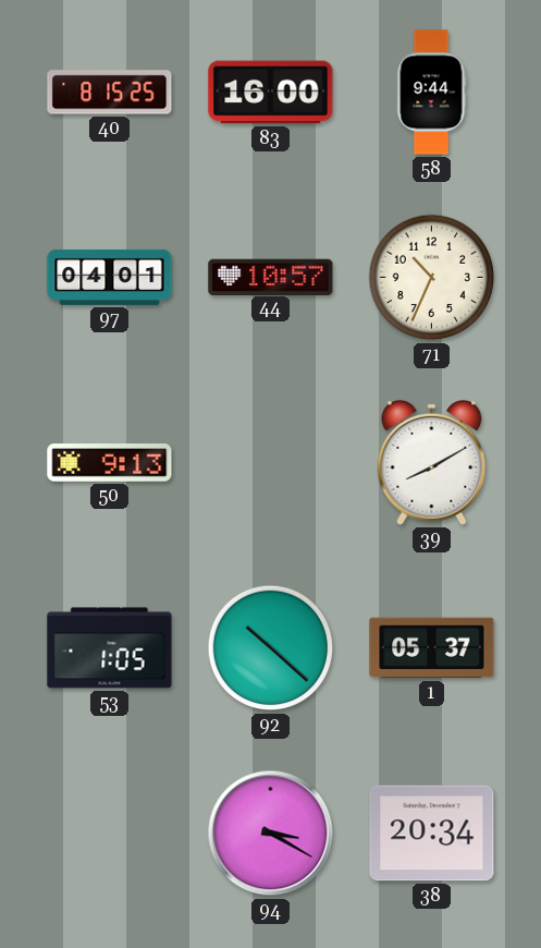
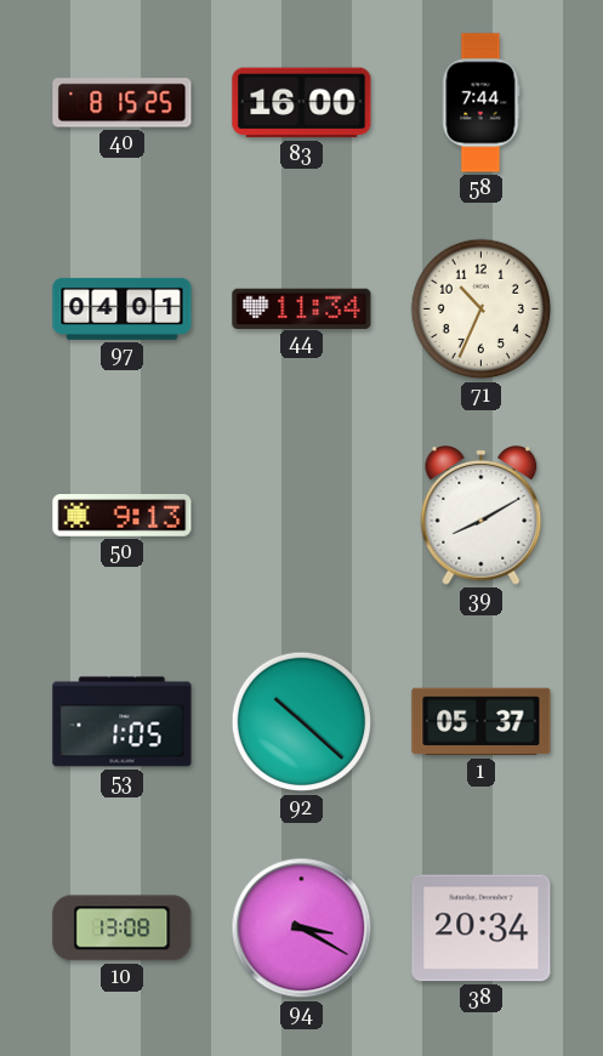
58: 9:44 -> 7:44
44: 10:57 -> 11:34
10: none -> 13:08
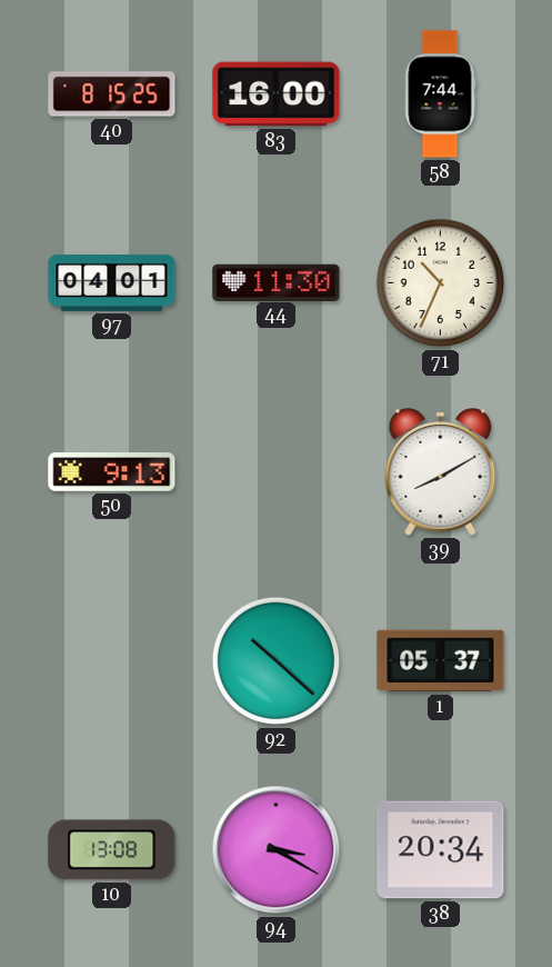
44: 11:34 -> 11:30
53: 1:05 -> none
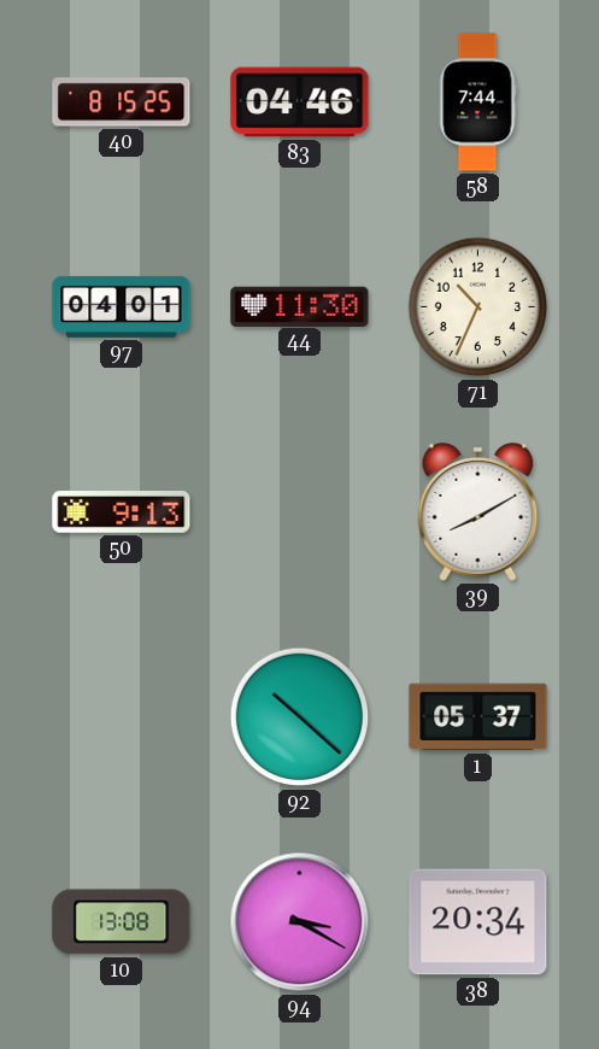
83: 16:00 -> 04:46
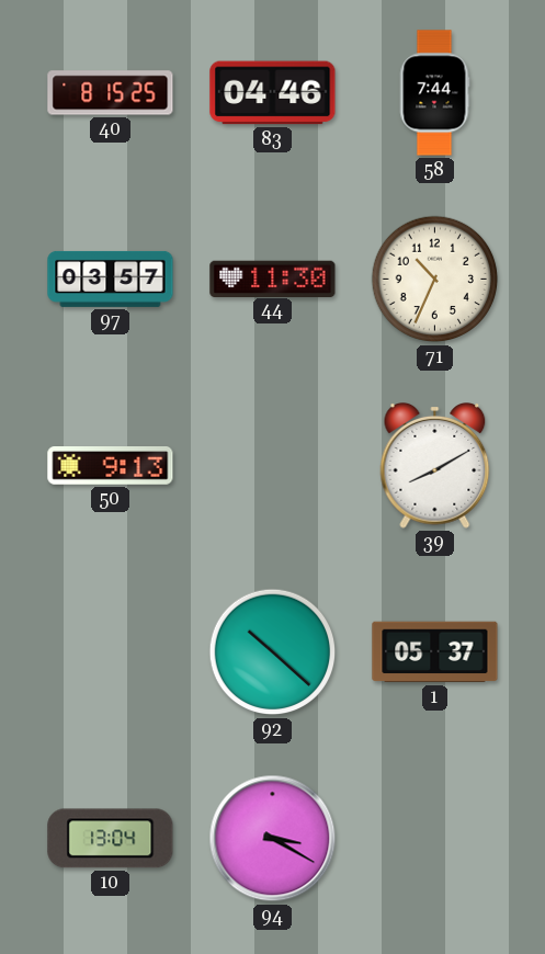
97: 04:01 -> 03:57
10: 13:08 -> 13:04
38: 20:34 -> none
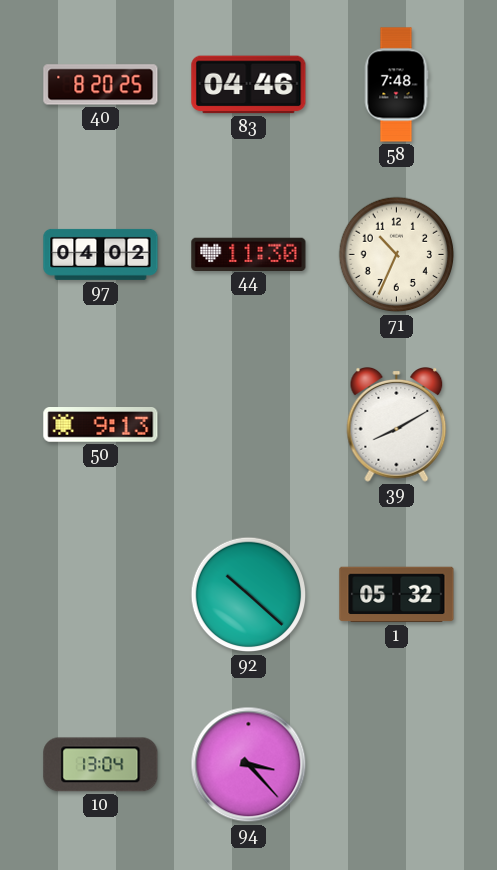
40: 8:15 -> 8:20
58: 7:44 -> 7:48
97: 03:57 -> 04:02
1: 05:37 -> 05:32
94: 3:20 -> 3:23
